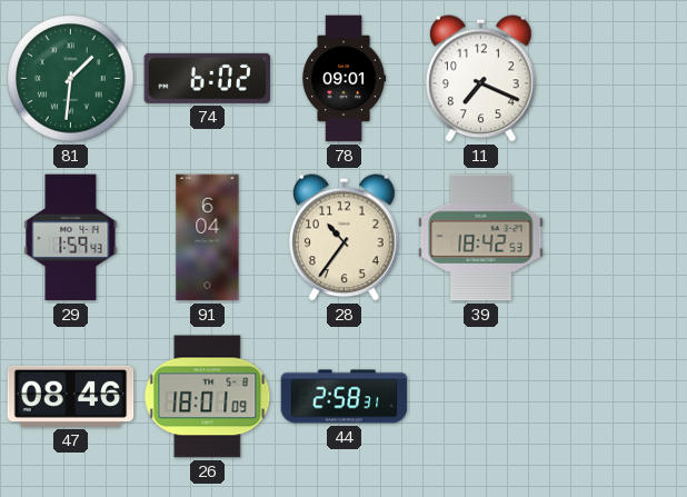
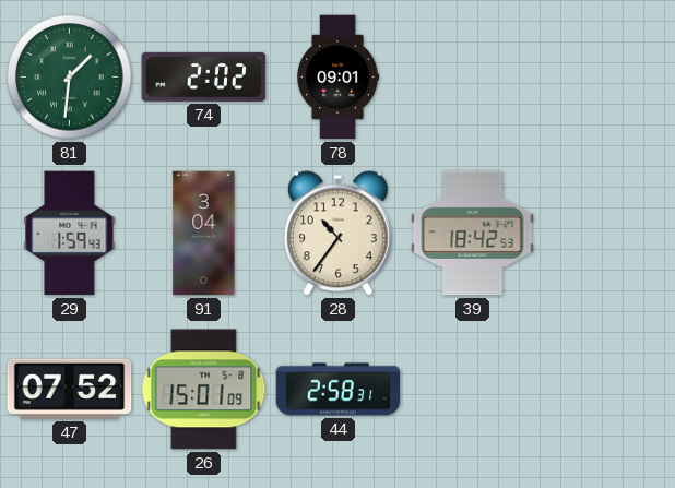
74: 6:02 -> 2:02
11: 7:19 -> none
91: 6:04 -> 3:04
47: 08:46 -> 07:52
26: 18:01 -> 15:01
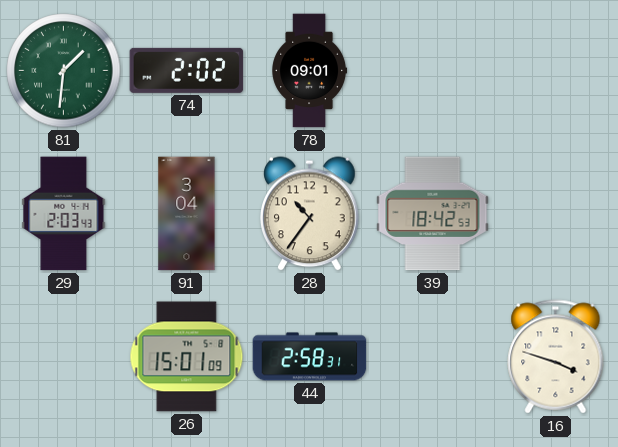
29: 1:59 -> 2:03
47: 07:52 -> none
16: none -> 3:48
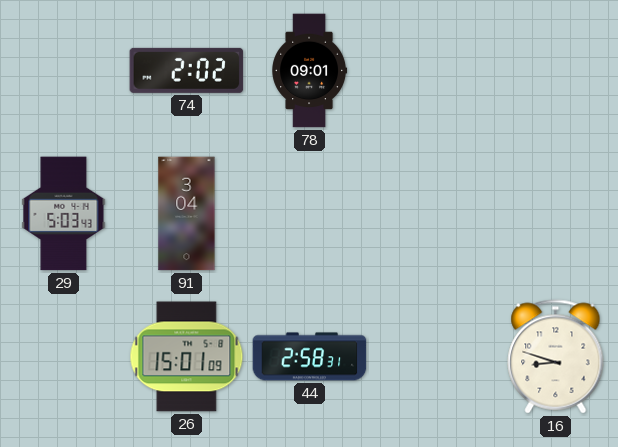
81: 1:31 -> none
29: 2:03 -> 5:03
28: 10:36 -> none
39: 18:42 -> none
16: 3:48 -> 8:48
